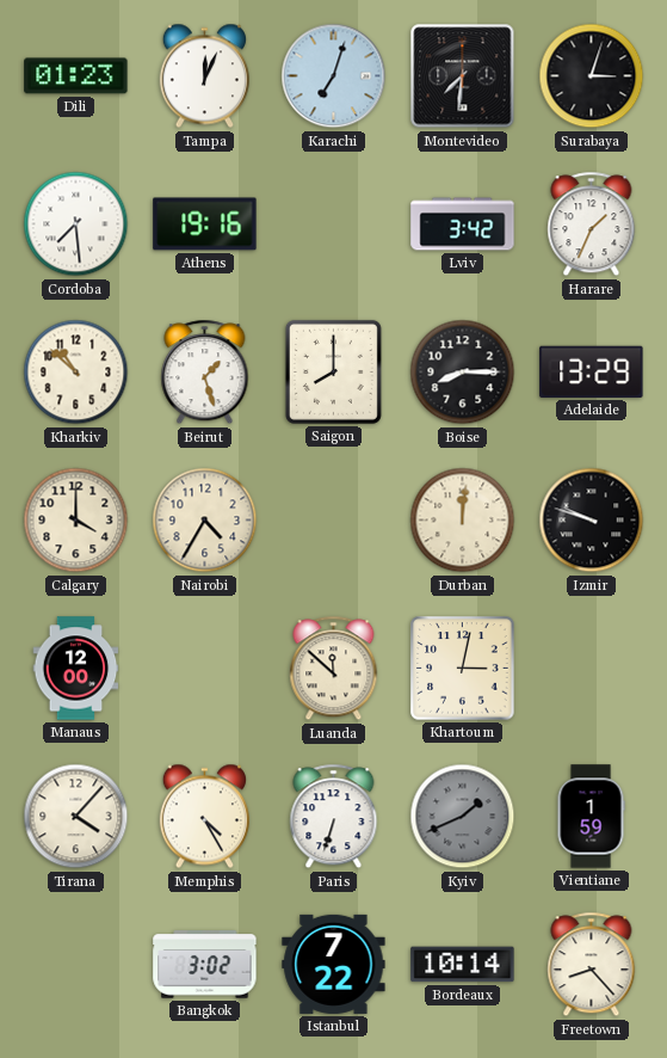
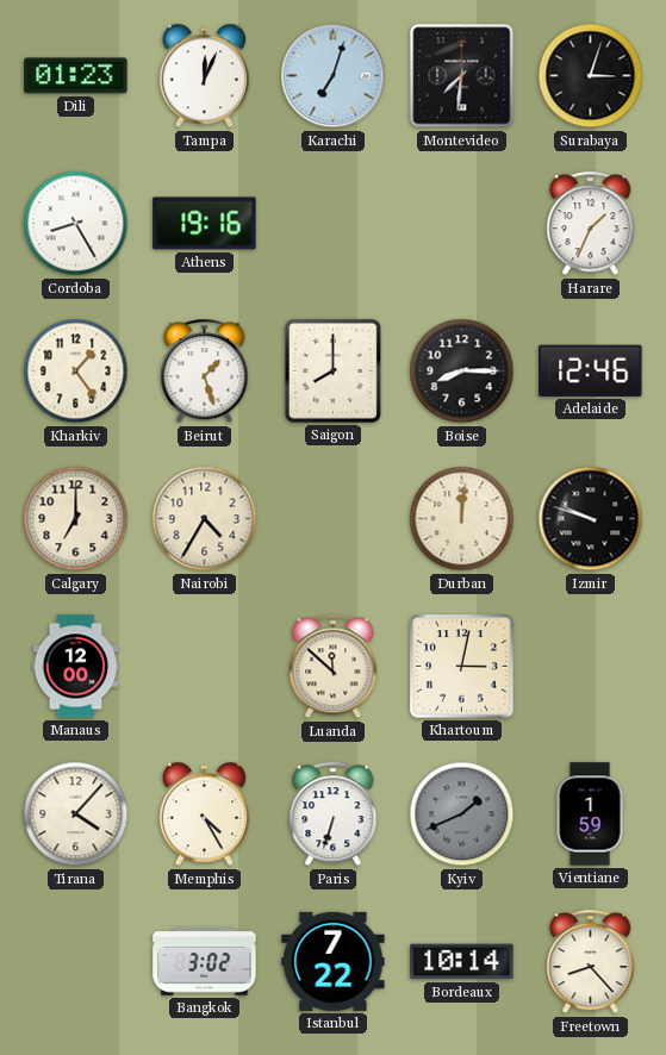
Cordoba: 7:29 -> 8:25
Lviv: 3:42 -> none
Kharkiv: 10:52 -> 1:24
Adelaide: 13:29 -> 12:46
Calgary: 4:00 -> 7:00
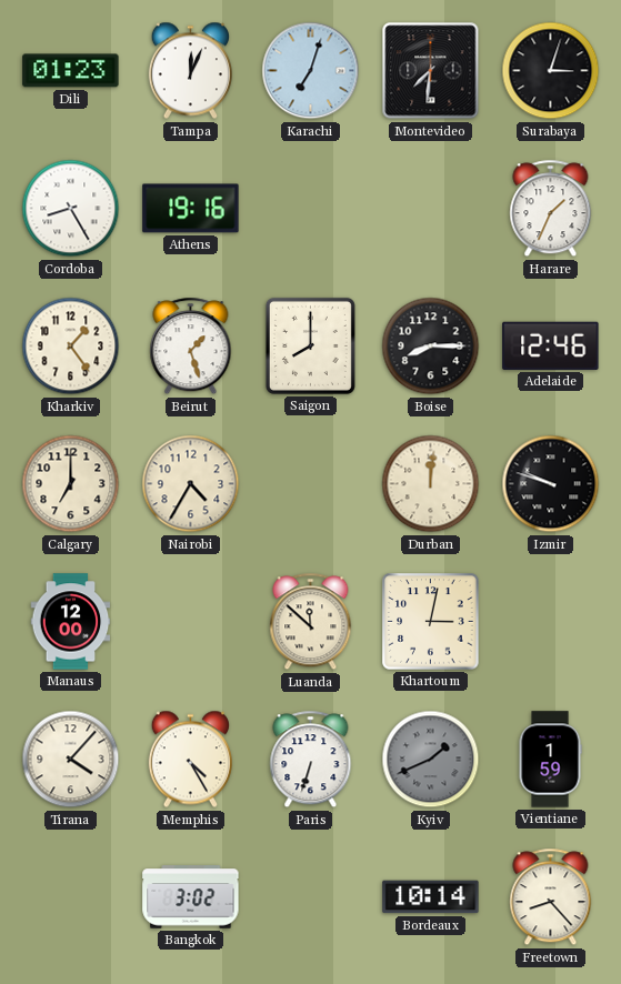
Istanbul: 7:22 -> none
